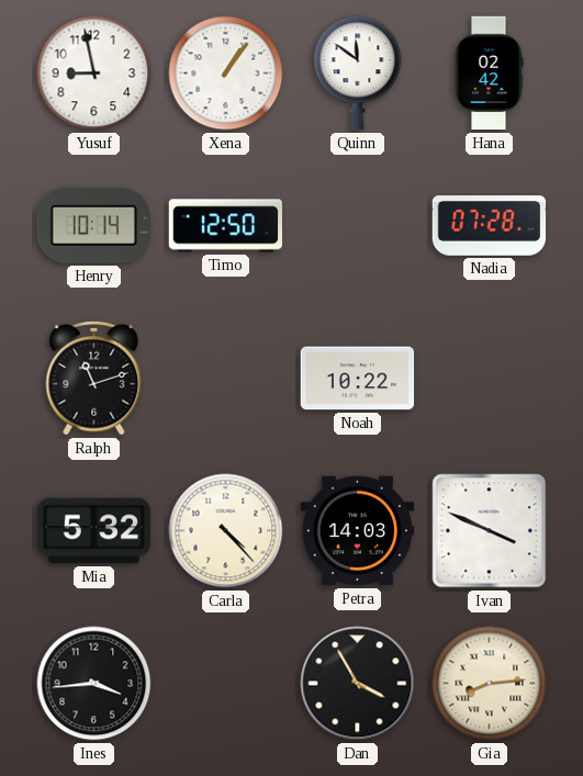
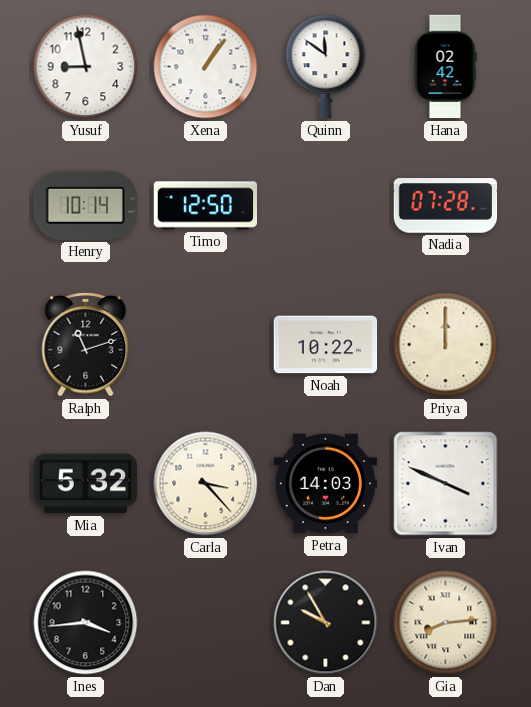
Priya: none -> 12:00
Carla: 4:23 -> 3:23
Dan: 3:55 -> 9:55
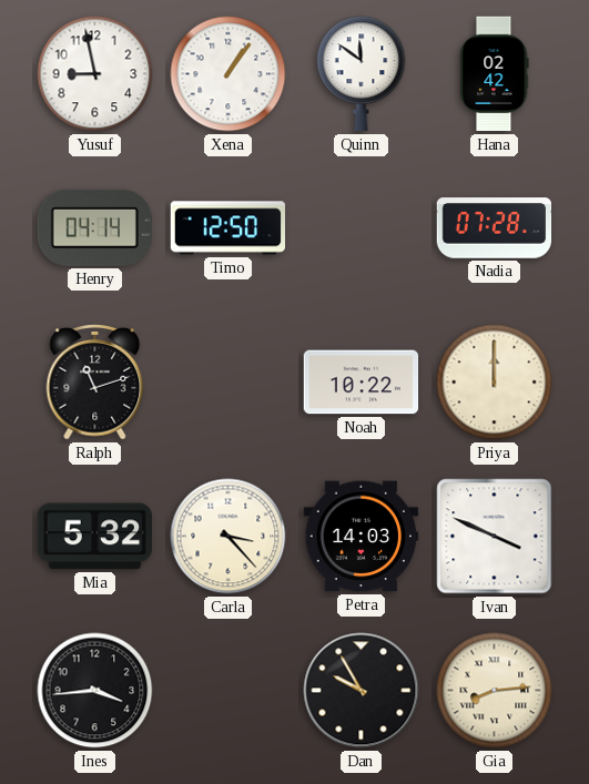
Henry: 10:14 -> 04:14
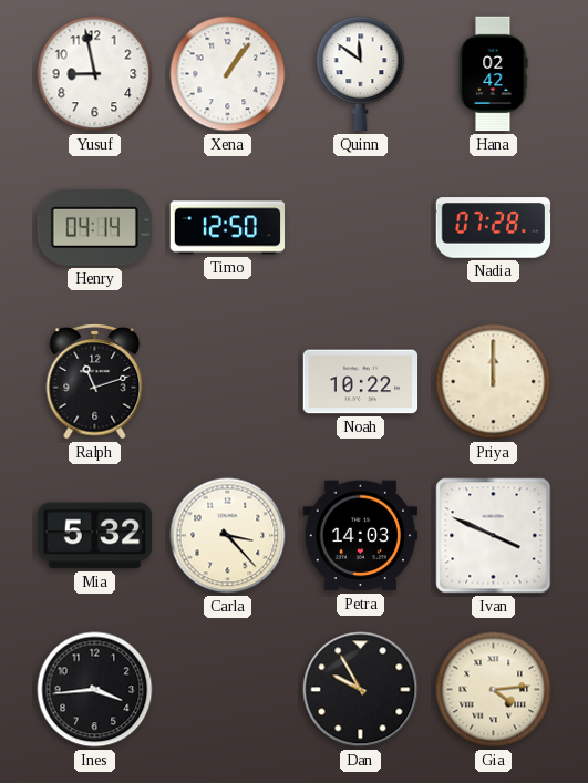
Gia: 8:14 -> 4:14
